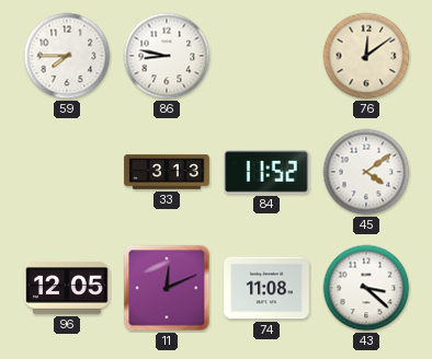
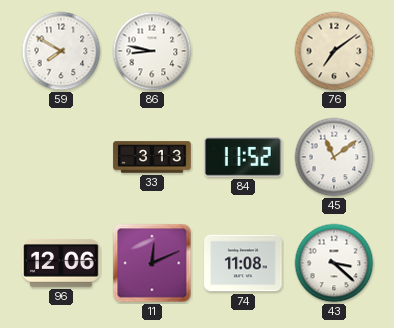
59: 7:45 -> 7:50
76: 12:09 -> 7:09
45: 4:09 -> 11:09
96: 12:05 -> 12:06
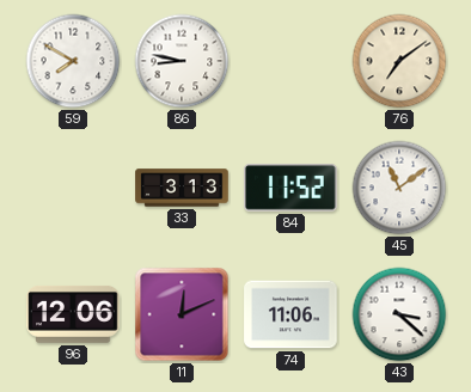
74: 11:08 -> 11:06
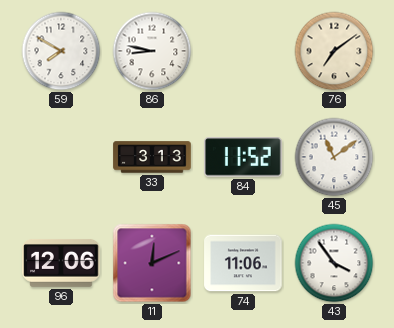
43: 3:22 -> 3:54
